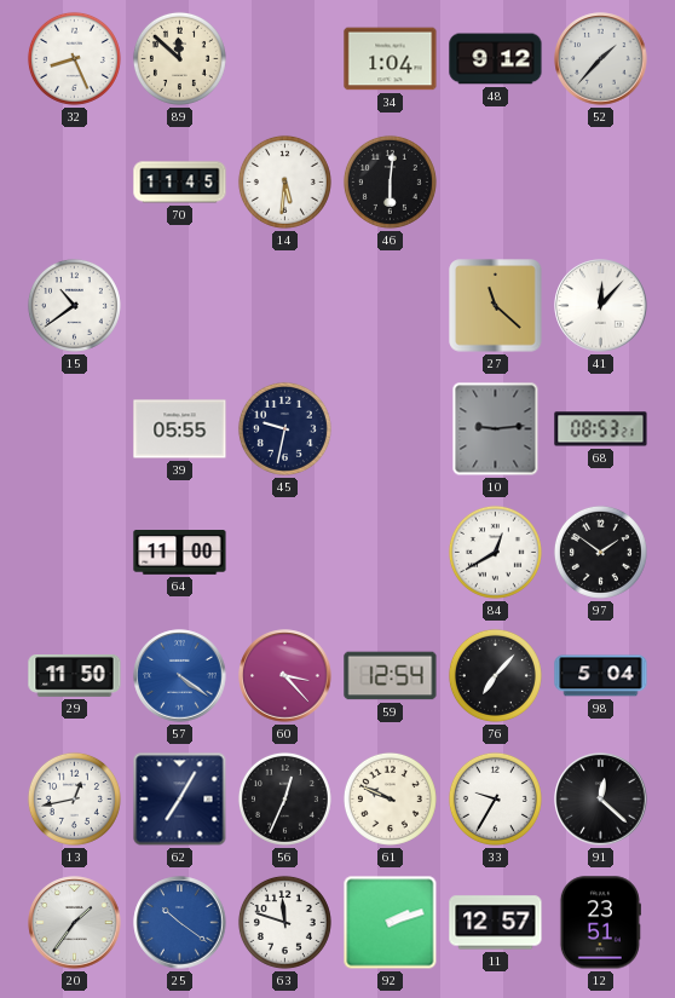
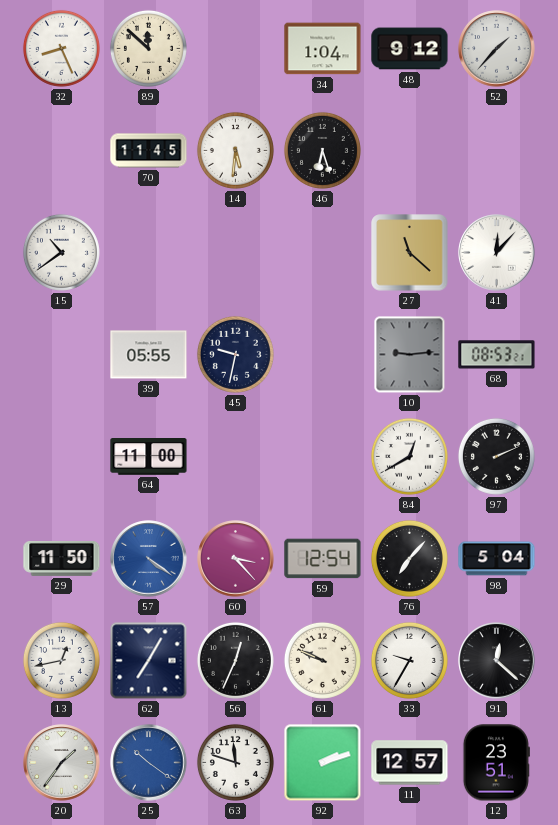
46: 6:01 -> 6:27
97: 1:51 -> 2:11
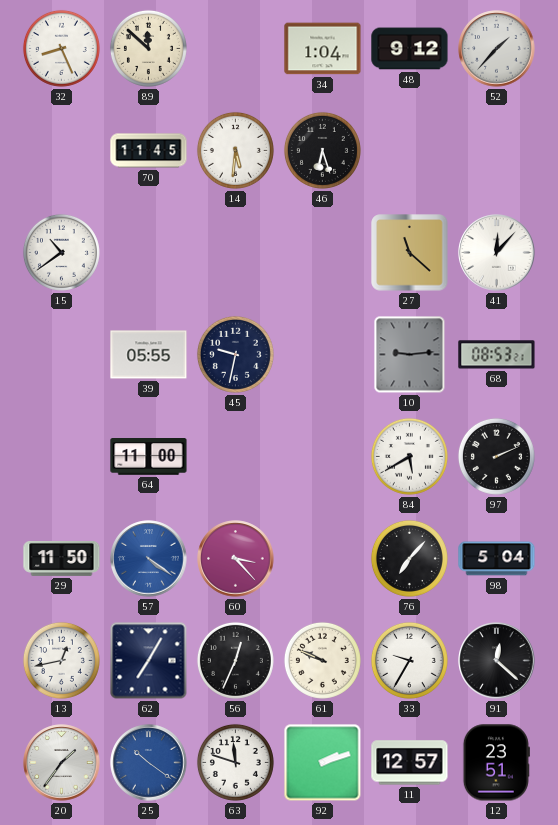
84: 12:40 -> 5:40
59: 12:54 -> none
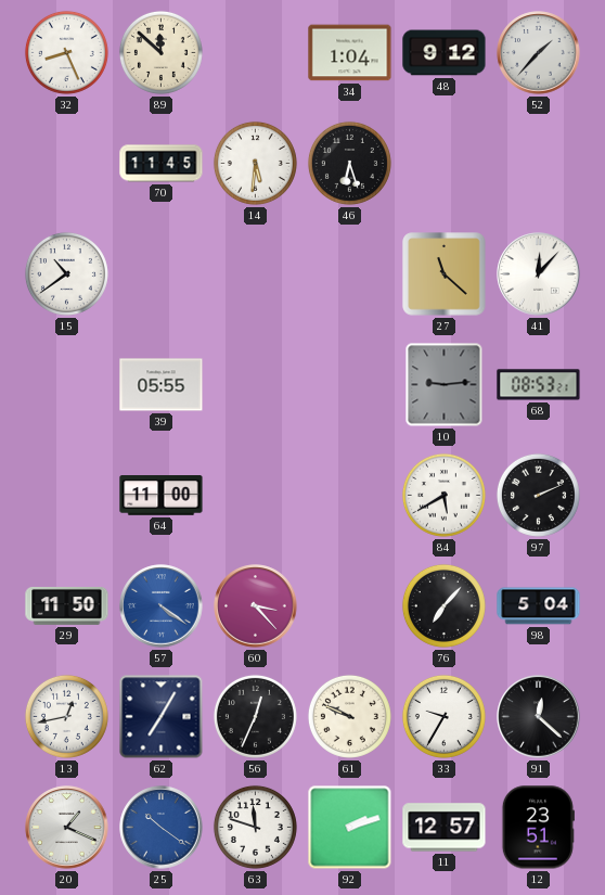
45: 9:32 -> none
20: 1:36 -> 1:19
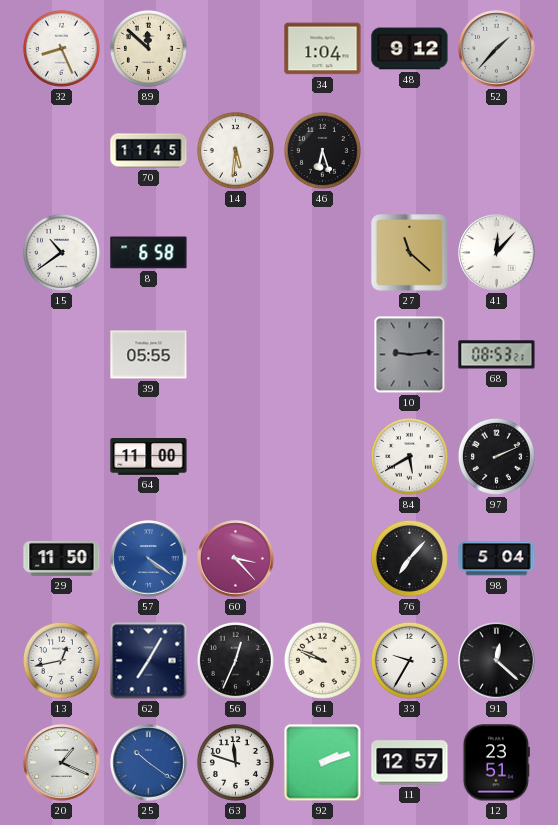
8: none -> 6:58
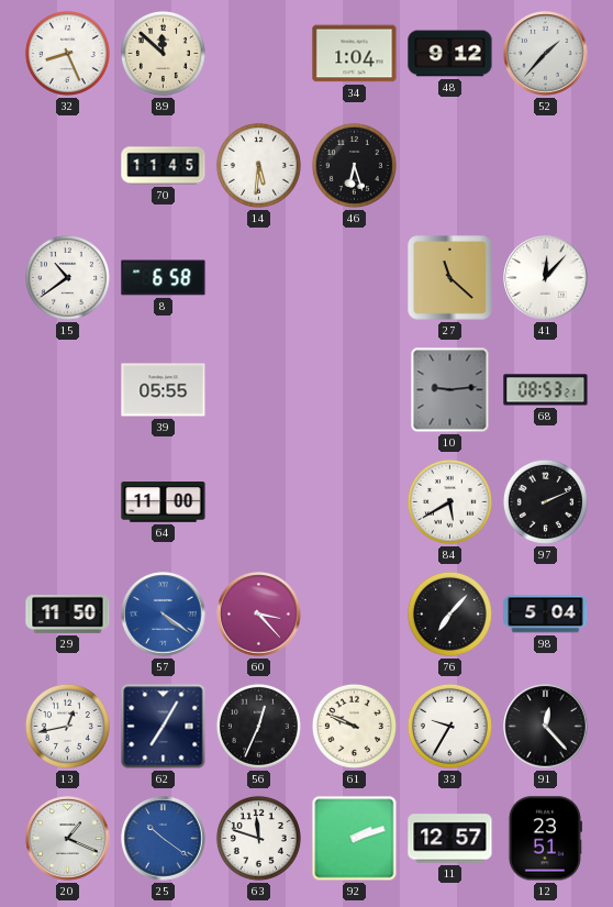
91: 12:22 -> 12:23
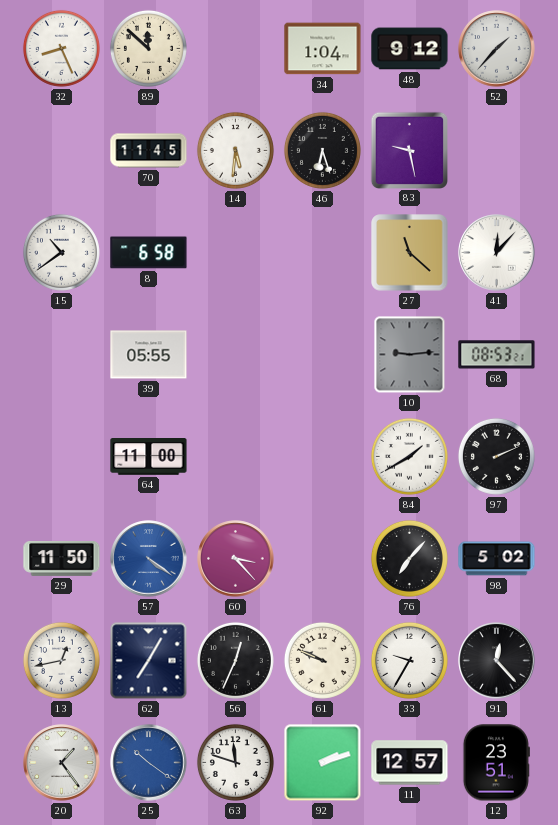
83: none -> 9:28
84: 5:40 -> 1:40
98: 5:04 -> 5:02
20: 1:19 -> 1:24
